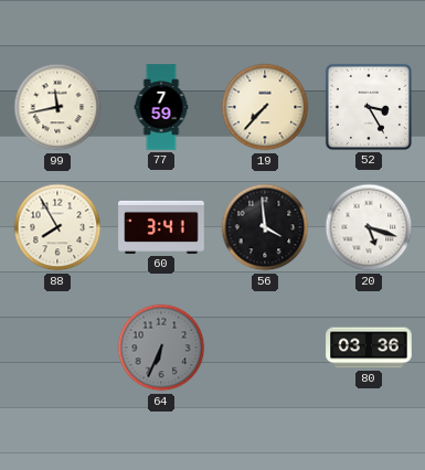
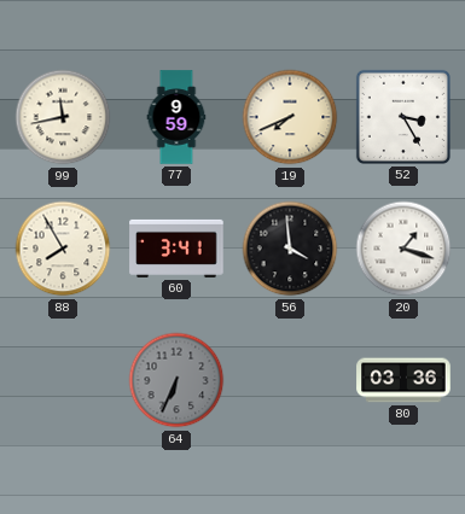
77: 7:59 -> 9:59
19: 7:37 -> 7:41
20: 5:18 -> 1:18
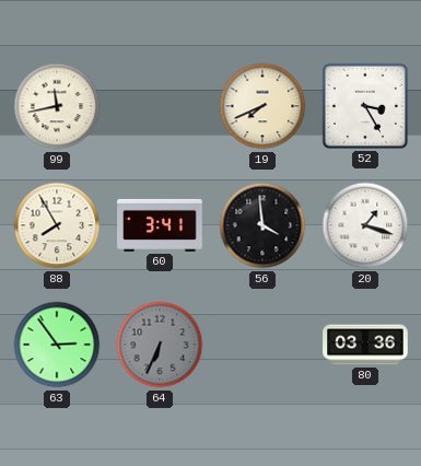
77: 9:59 -> none
63: none -> 2:54
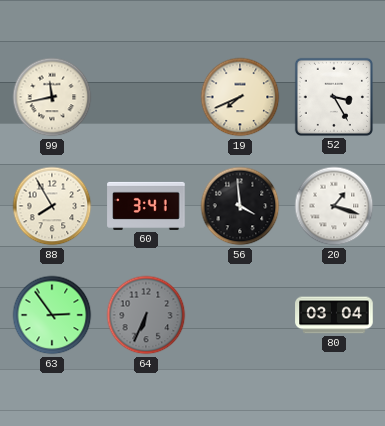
80: 03:36 -> 03:04
